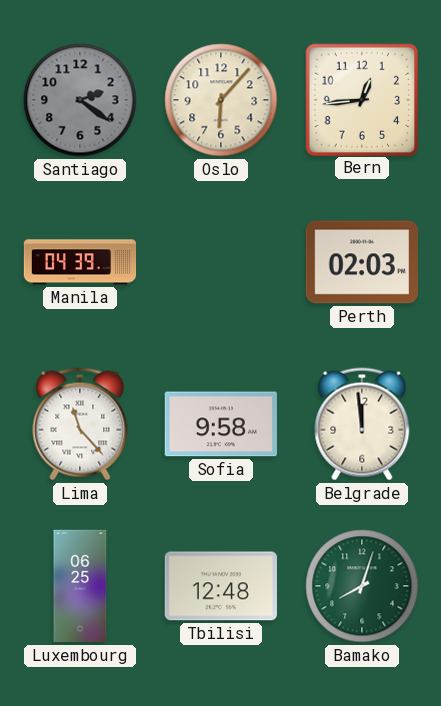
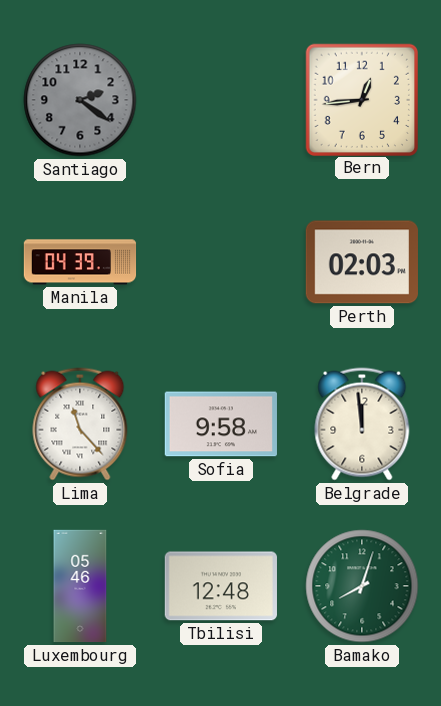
Oslo: 6:07 -> none
Luxembourg: 06:25 -> 05:46
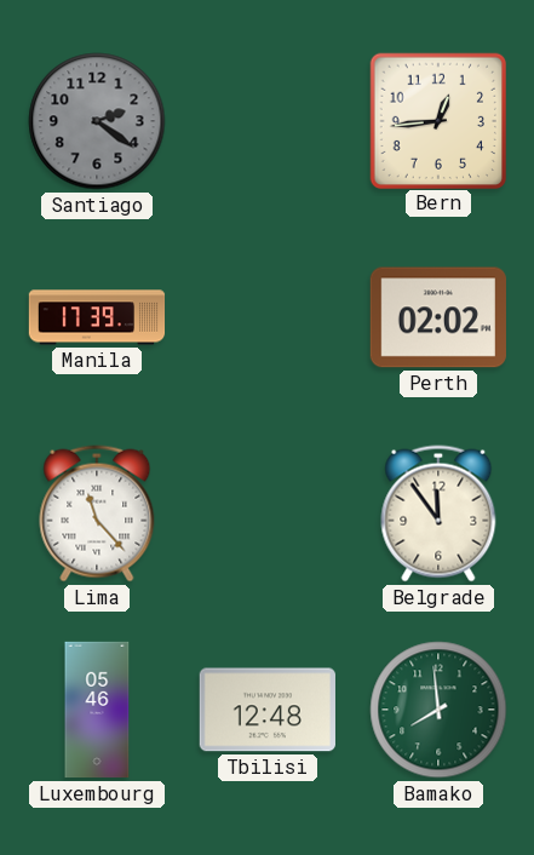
Manila: 04:39 -> 17:39
Perth: 02:03 -> 02:02
Sofia: 9:58 -> none
Belgrade: 11:59 -> 11:54
Bamako: 8:03 -> 7:59
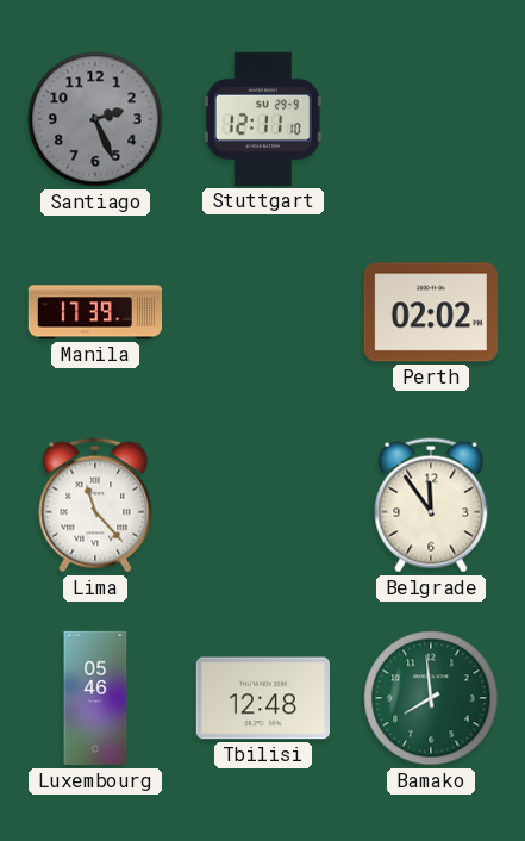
Santiago: 2:21 -> 2:26
Stuttgart: none -> 12:11
Bern: 12:44 -> none
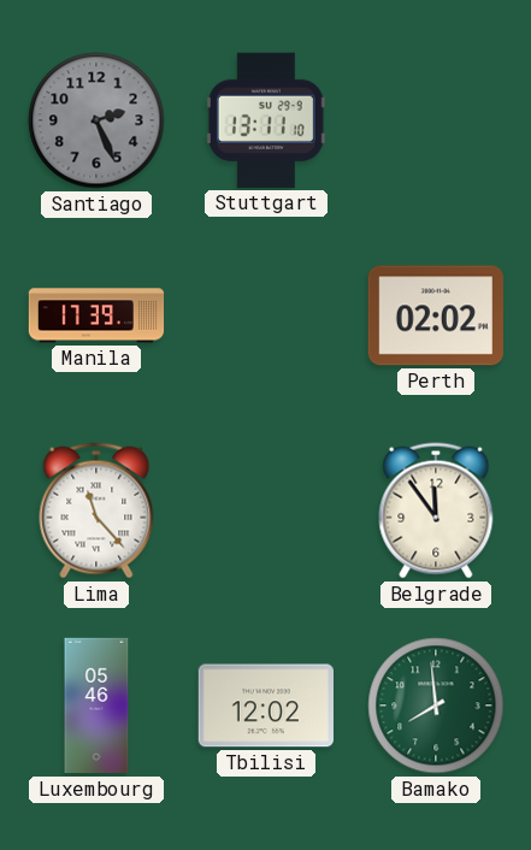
Stuttgart: 12:11 -> 13:11
Tbilisi: 12:48 -> 12:02
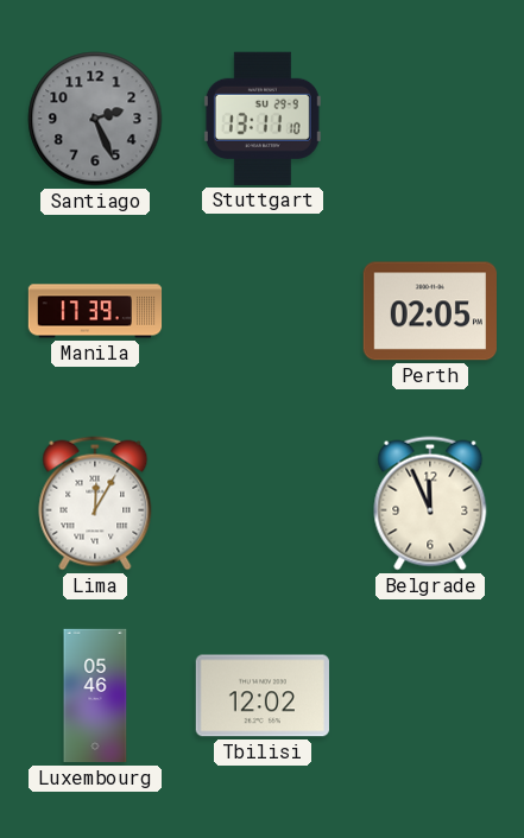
Perth: 02:02 -> 02:05
Lima: 11:23 -> 12:05
Belgrade: 11:54 -> 11:56
Bamako: 7:59 -> none
